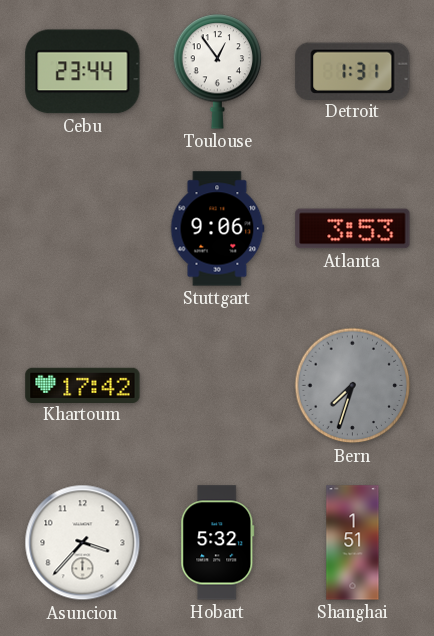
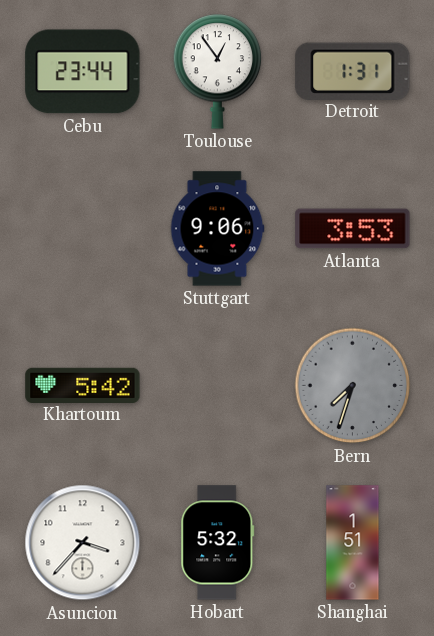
Khartoum: 17:42 -> 5:42
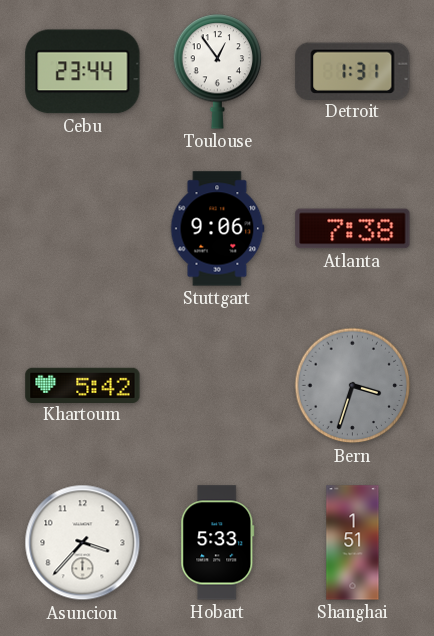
Atlanta: 3:53 -> 7:38
Bern: 7:33 -> 3:33
Hobart: 5:32 -> 5:33
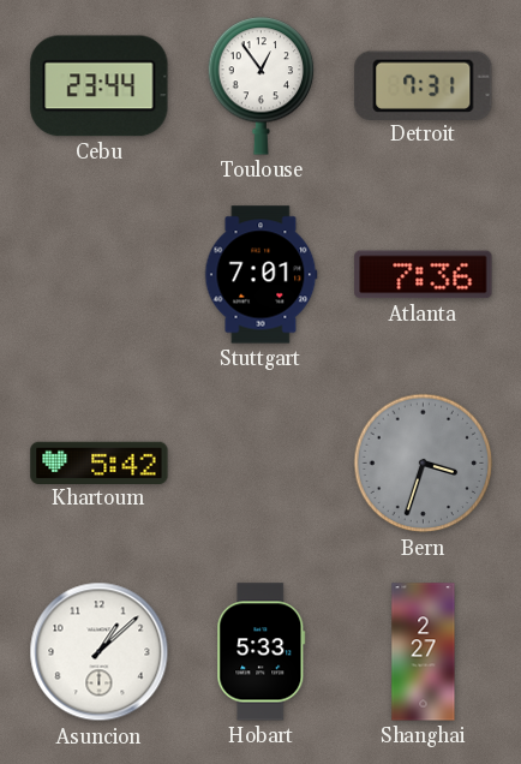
Detroit: 1:31 -> 7:31
Stuttgart: 9:06 -> 7:01
Atlanta: 7:38 -> 7:36
Asuncion: 3:37 -> 1:08
Shanghai: 1:51 -> 2:27
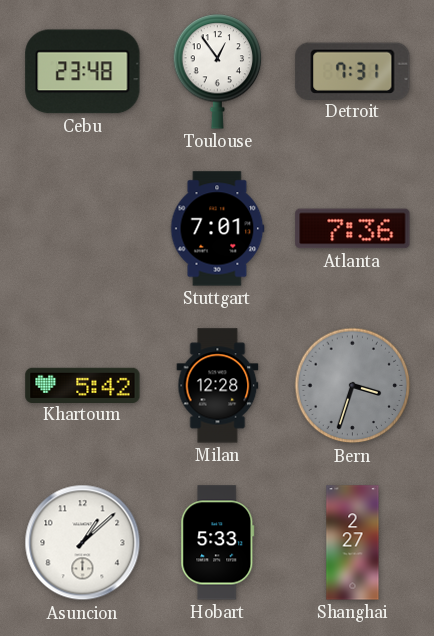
Cebu: 23:44 -> 23:48
Milan: none -> 12:28
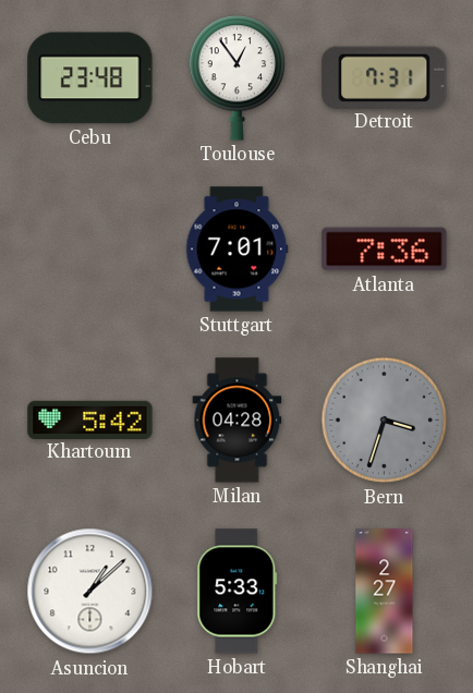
Milan: 12:28 -> 04:28
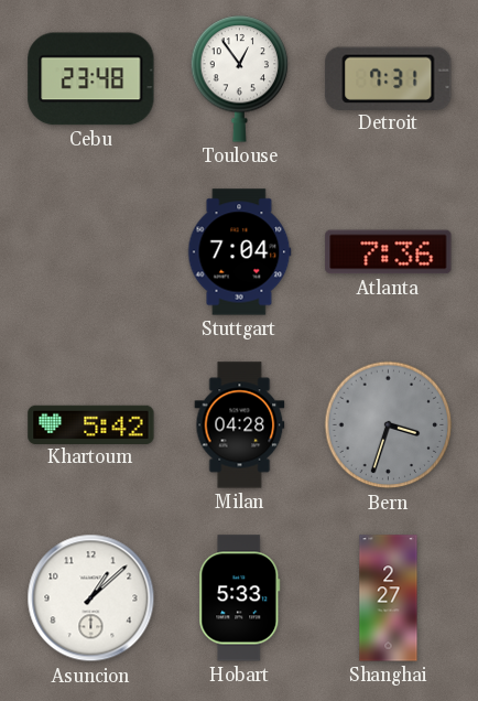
Stuttgart: 7:01 -> 7:04
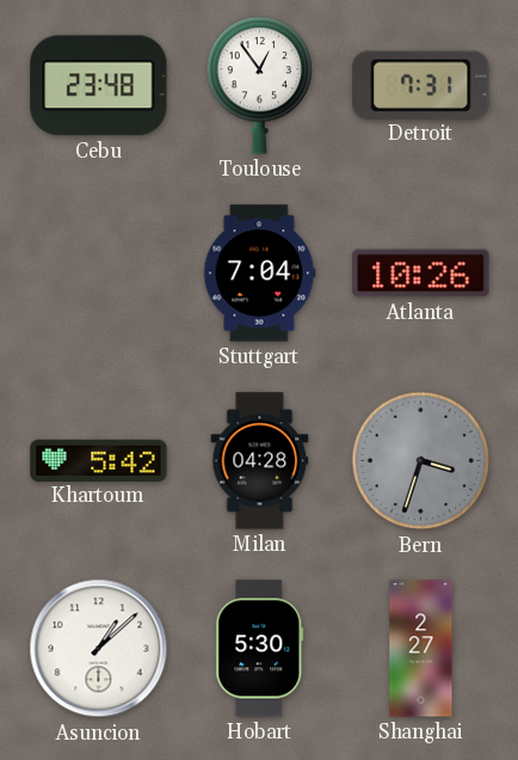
Atlanta: 7:36 -> 10:26
Hobart: 5:33 -> 5:30
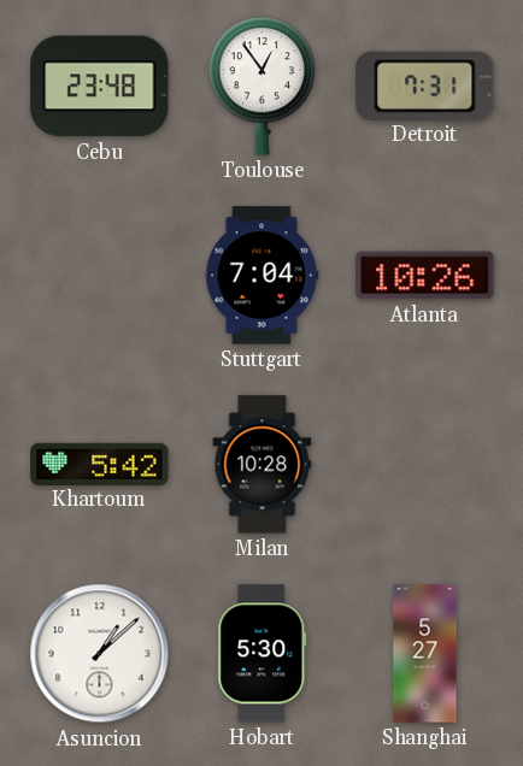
Milan: 04:28 -> 10:28
Bern: 3:33 -> none
Shanghai: 2:27 -> 5:27
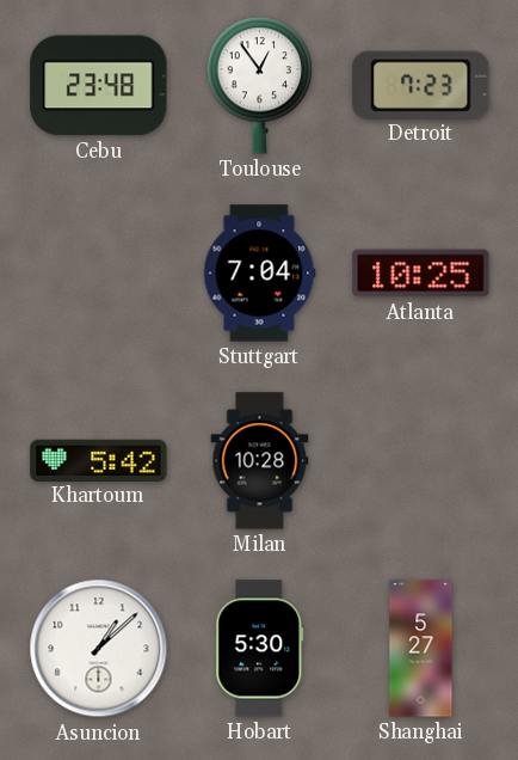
Detroit: 7:31 -> 7:23
Atlanta: 10:26 -> 10:25
